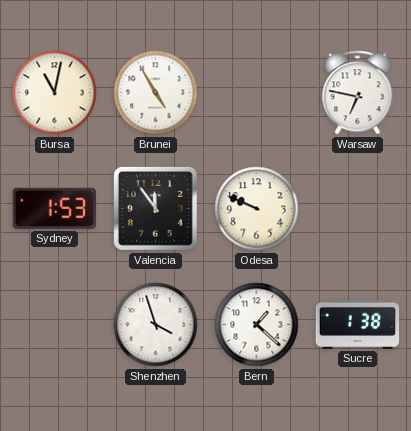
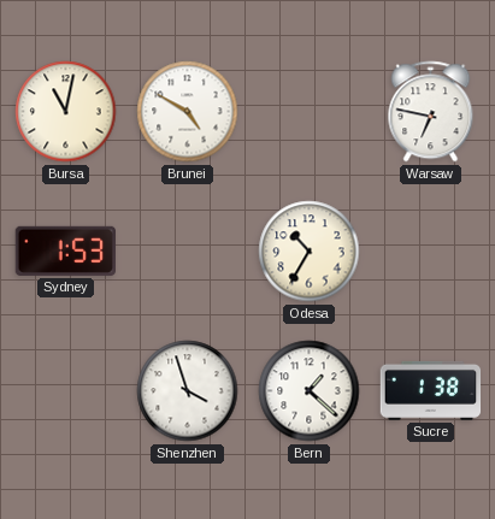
Brunei: 4:55 -> 4:50
Valencia: 11:54 -> none
Odesa: 9:49 -> 10:35
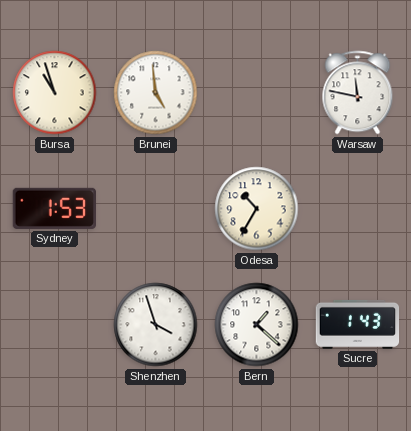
Bursa: 11:02 -> 10:57
Brunei: 4:50 -> 4:59
Warsaw: 6:47 -> 11:47
Sucre: 1:38 -> 1:43
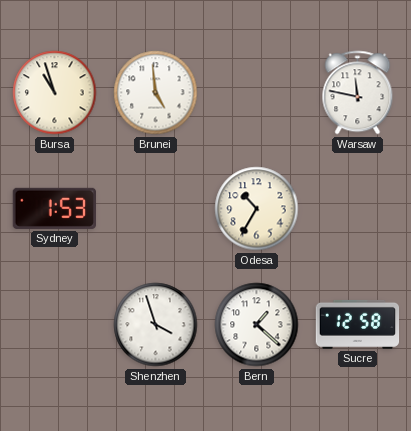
Sucre: 1:43 -> 12:58
